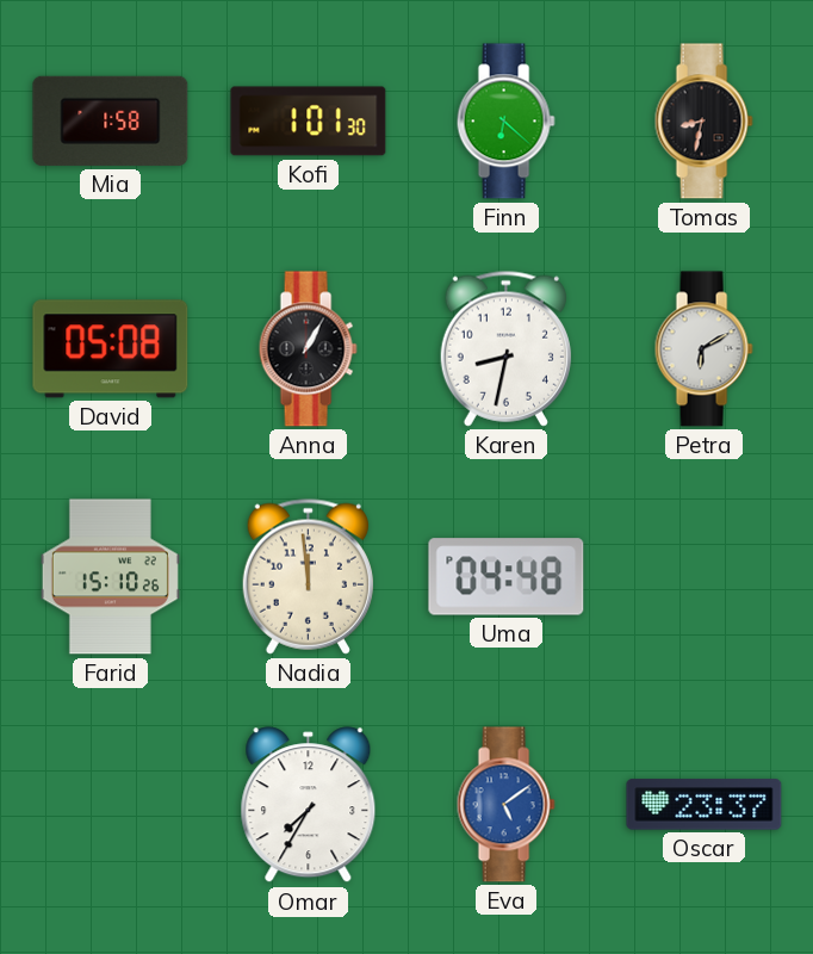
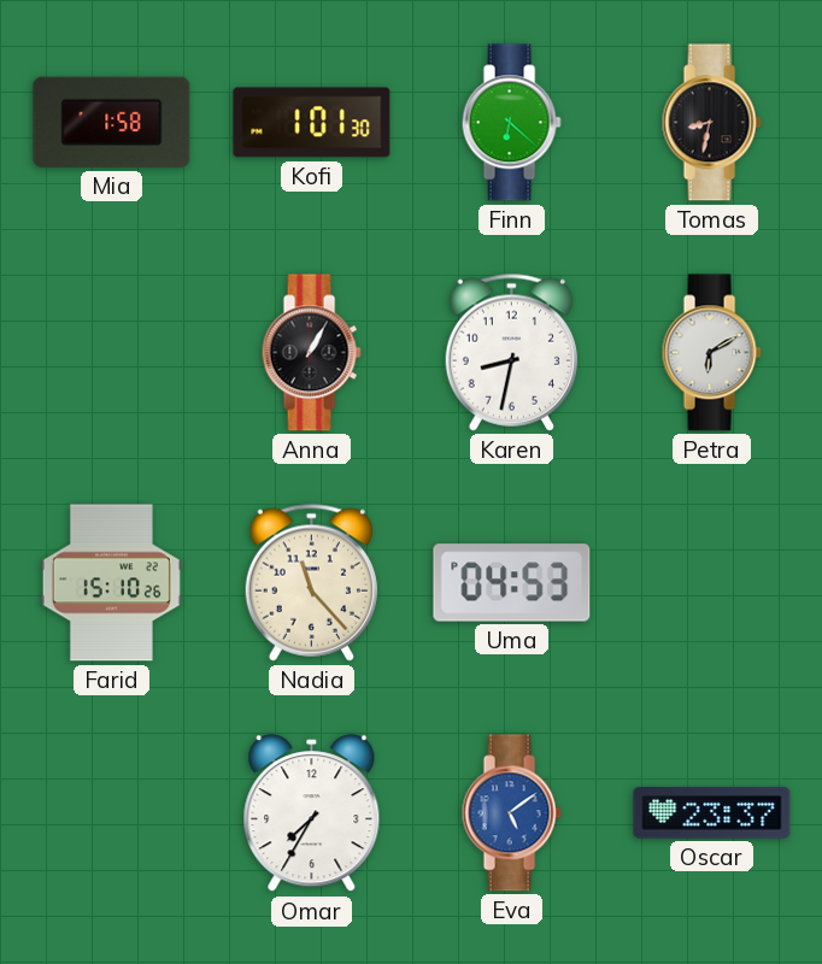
David: 05:08 -> none
Nadia: 11:59 -> 11:23
Uma: 04:48 -> 04:53
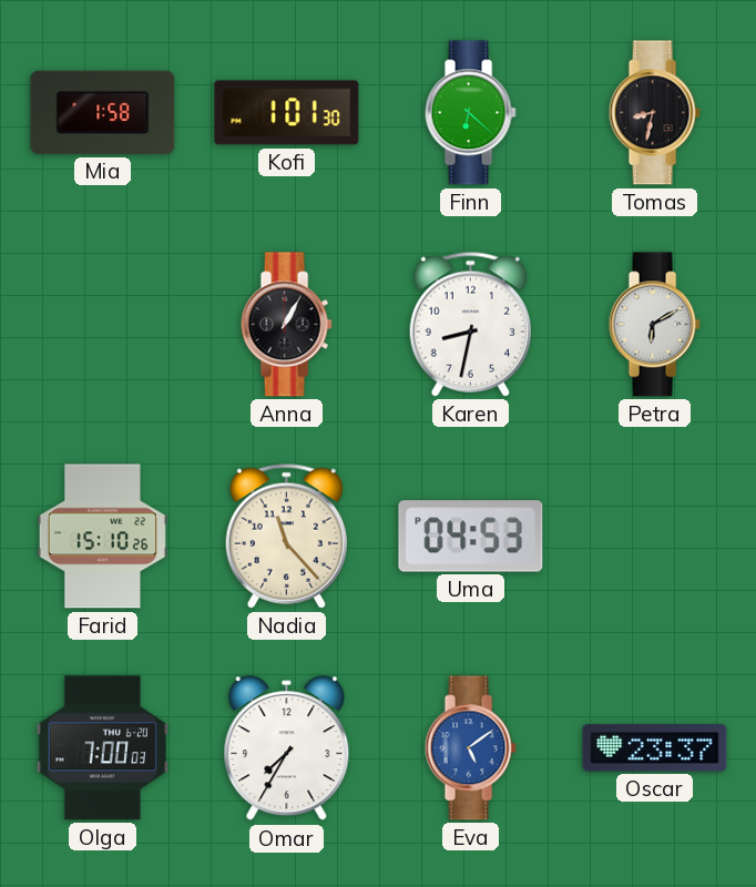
Olga: none -> 7:00
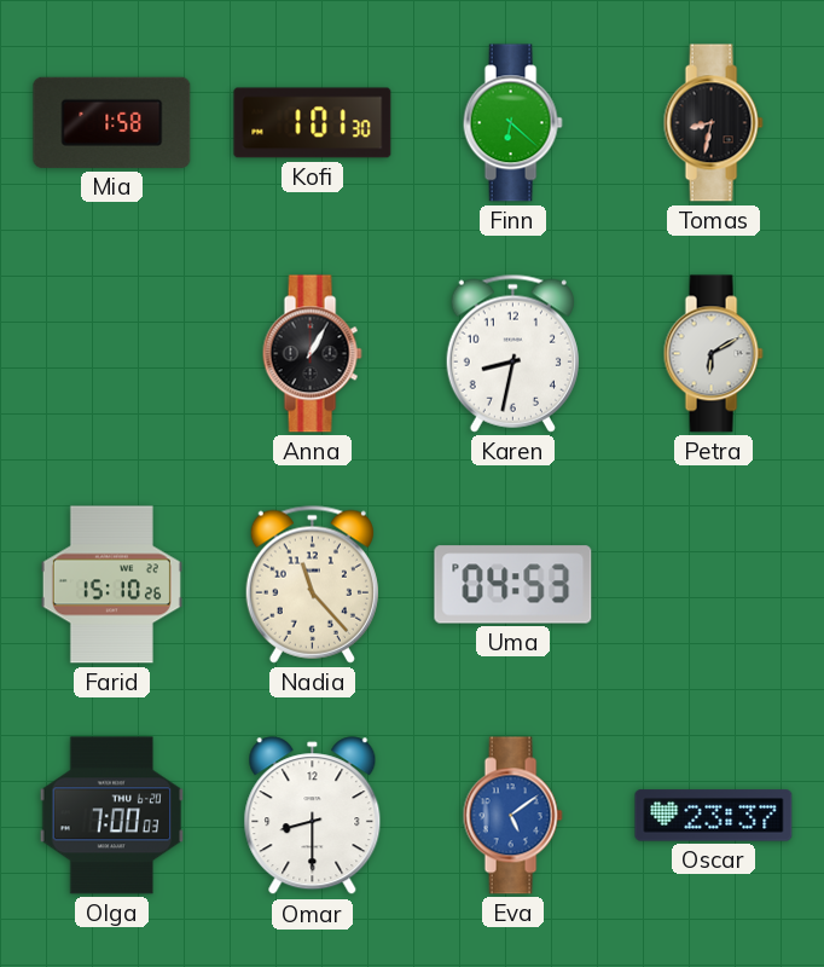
Omar: 7:35 -> 8:30
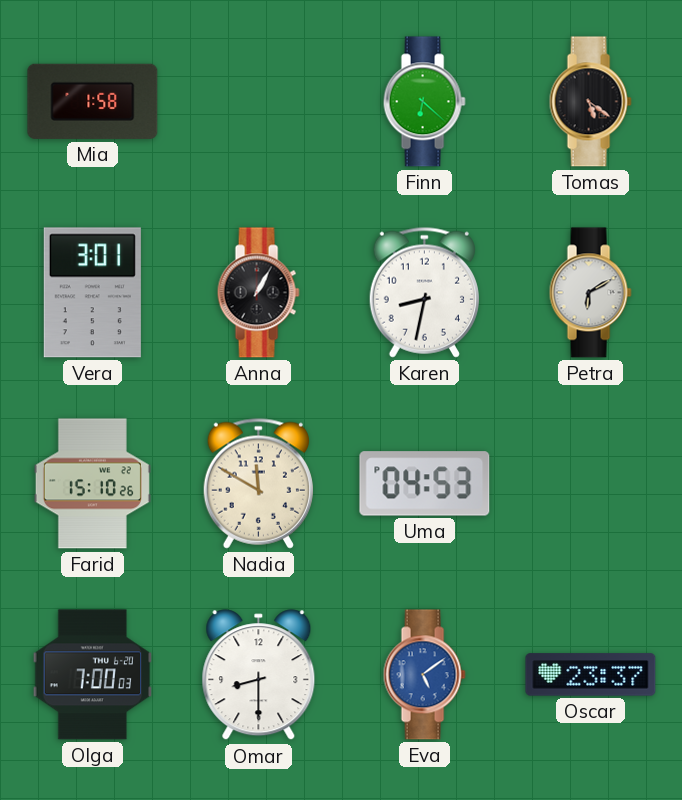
Kofi: 1:01 -> none
Tomas: 8:32 -> 5:21
Vera: none -> 3:01
Nadia: 11:23 -> 11:50
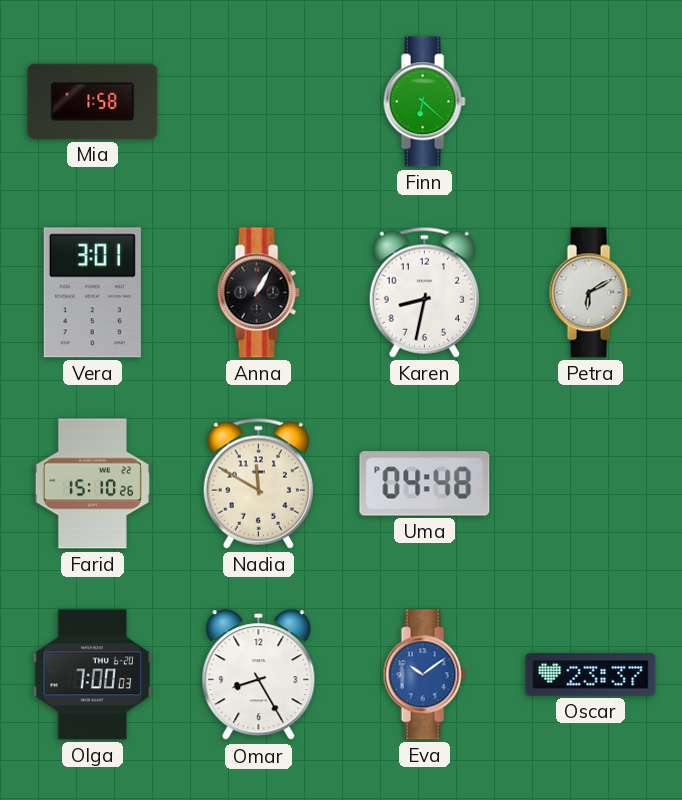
Tomas: 5:21 -> none
Uma: 04:53 -> 04:48
Omar: 8:30 -> 8:25
Eva: 5:09 -> 10:09
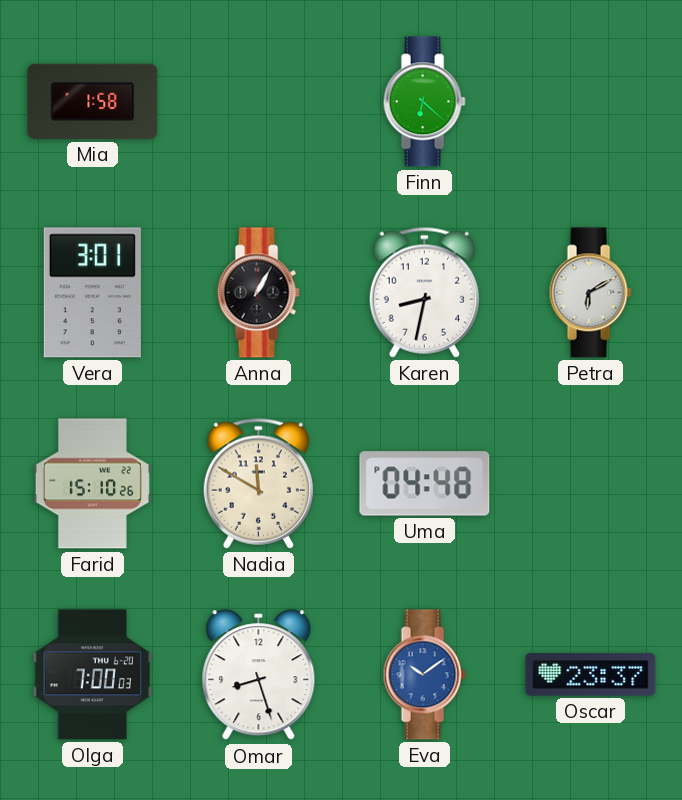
Omar: 8:25 -> 8:27
